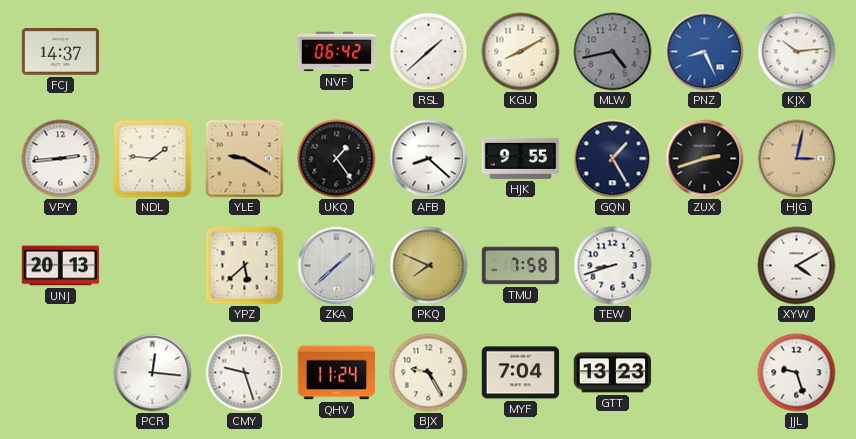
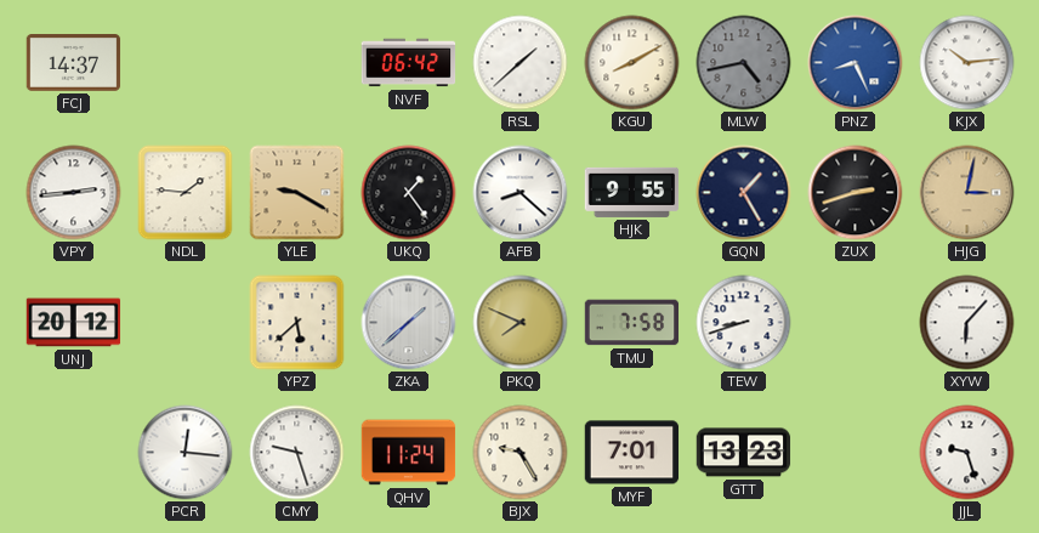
UNJ: 20:13 -> 20:12
XYW: 4:10 -> 6:07
MYF: 7:04 -> 7:01
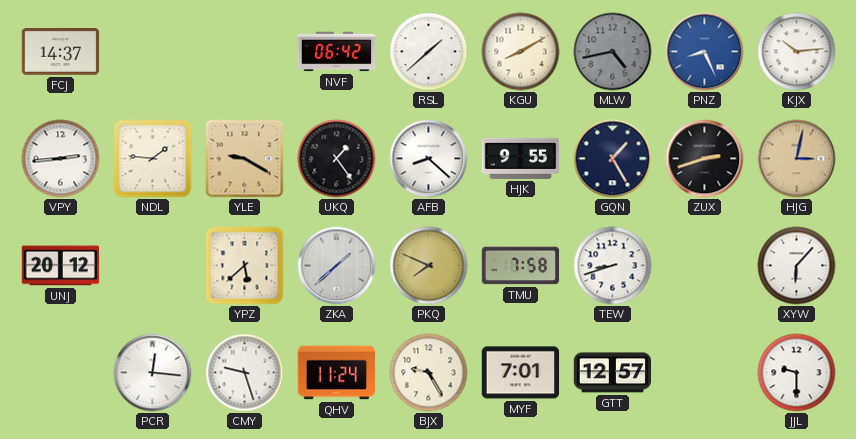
GTT: 13:23 -> 12:57
JJL: 9:27 -> 9:30
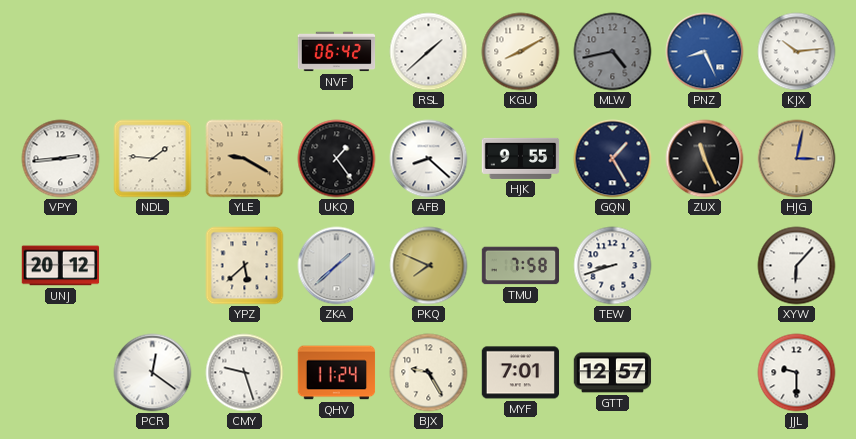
FCJ: 14:37 -> none
ZUX: 2:42 -> 11:26
PCR: 12:16 -> 12:21
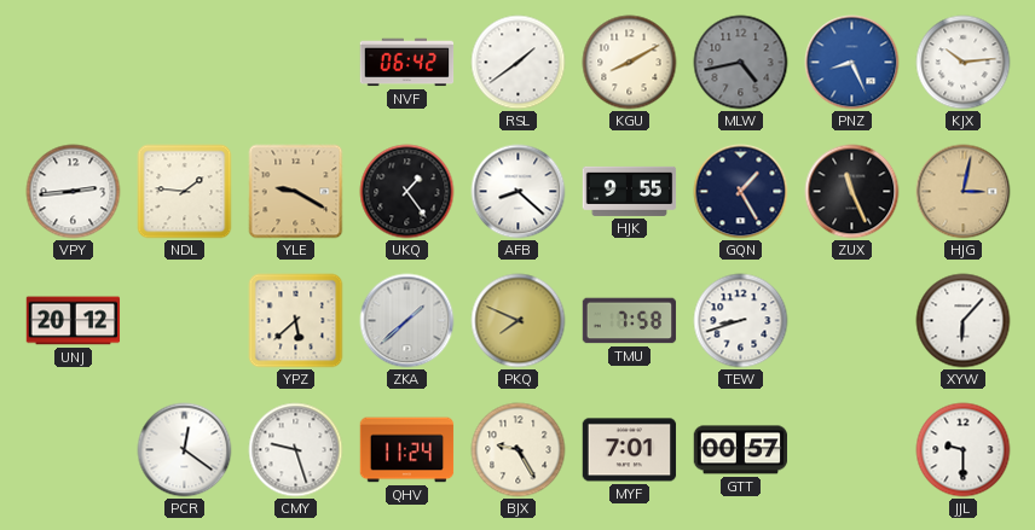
RSL: 1:38 -> 1:39
GTT: 12:57 -> 00:57
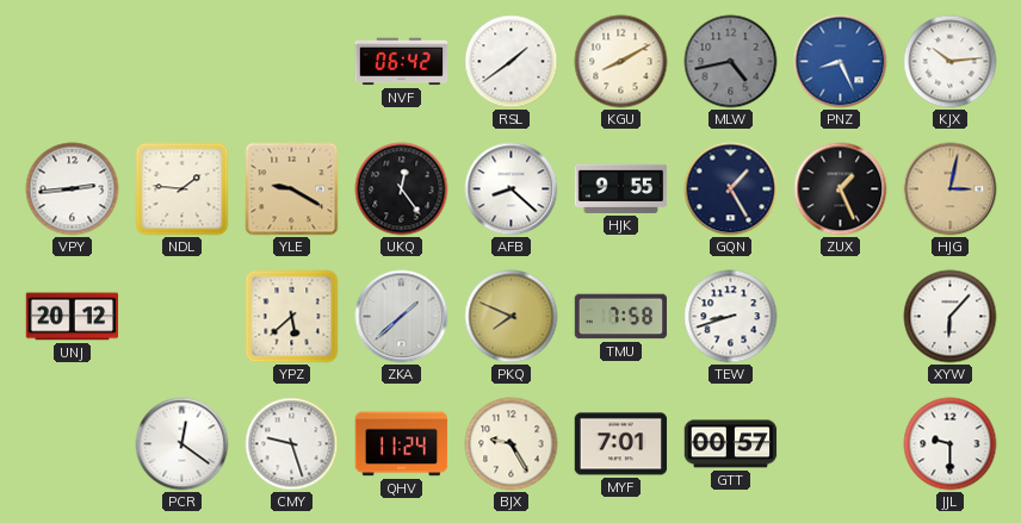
UKQ: 1:24 -> 12:24
ZUX: 11:26 -> 1:26
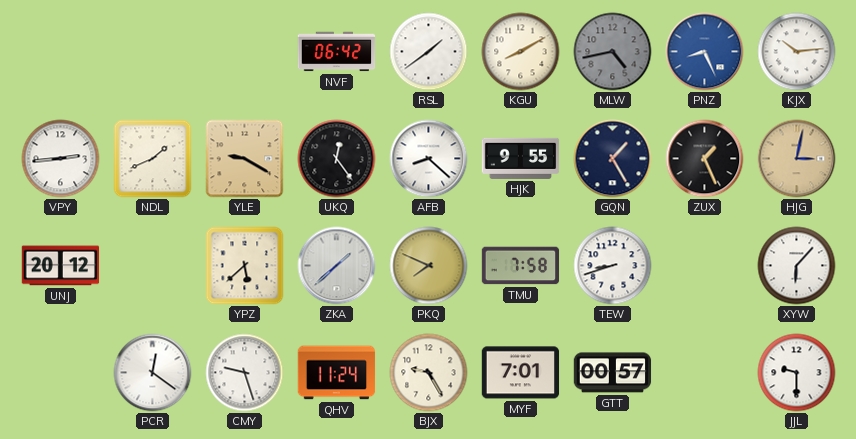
NDL: 1:46 -> 1:41
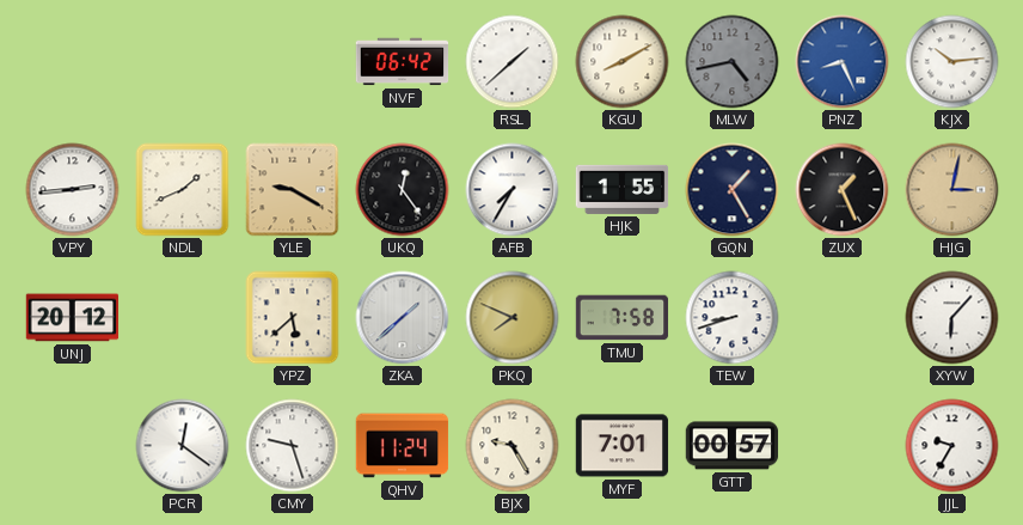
RSL: 1:39 -> 1:38
AFB: 8:22 -> 7:35
HJK: 9:55 -> 1:55
JJL: 9:30 -> 9:35
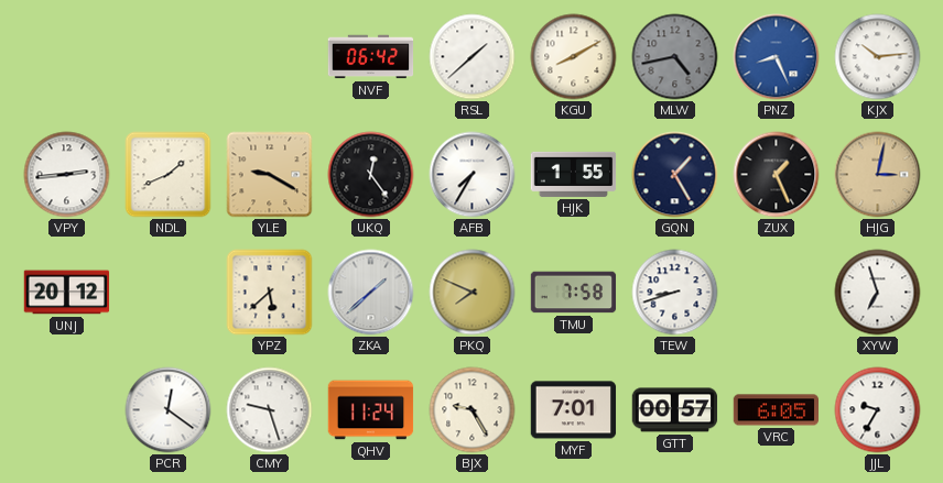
XYW: 6:07 -> 6:57
VRC: none -> 6:05
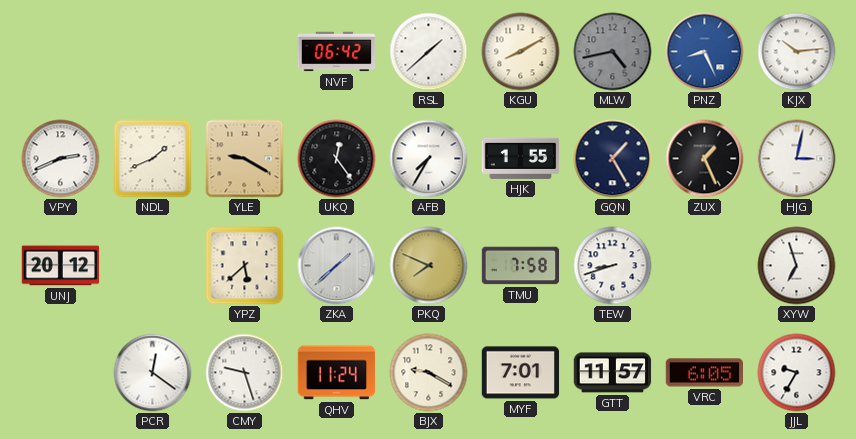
VPY: 2:44 -> 2:41
HJG dial: champagne -> white
BJX: 9:25 -> 9:20
GTT: 00:57 -> 11:57
